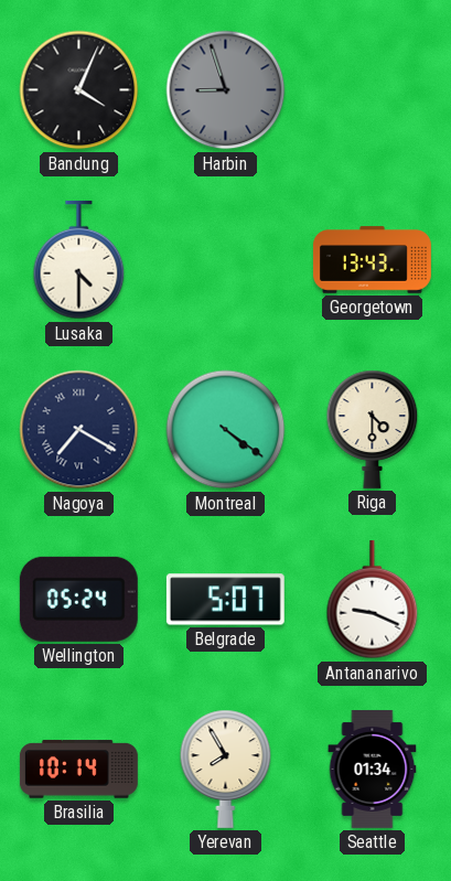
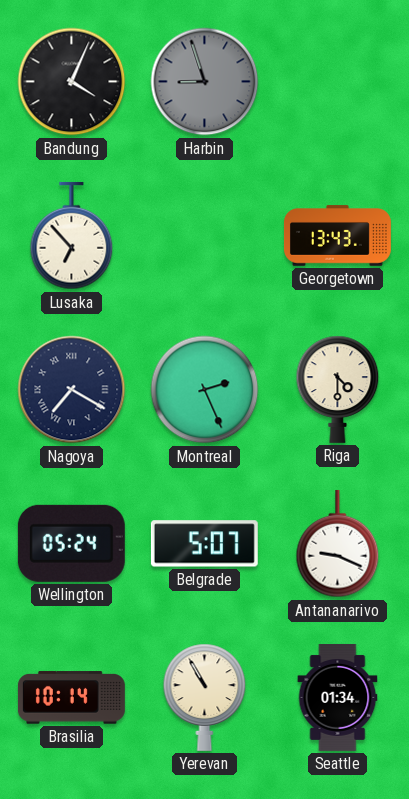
Lusaka: 4:30 -> 6:53
Montreal: 4:21 -> 2:26
Yerevan: 7:55 -> 10:55
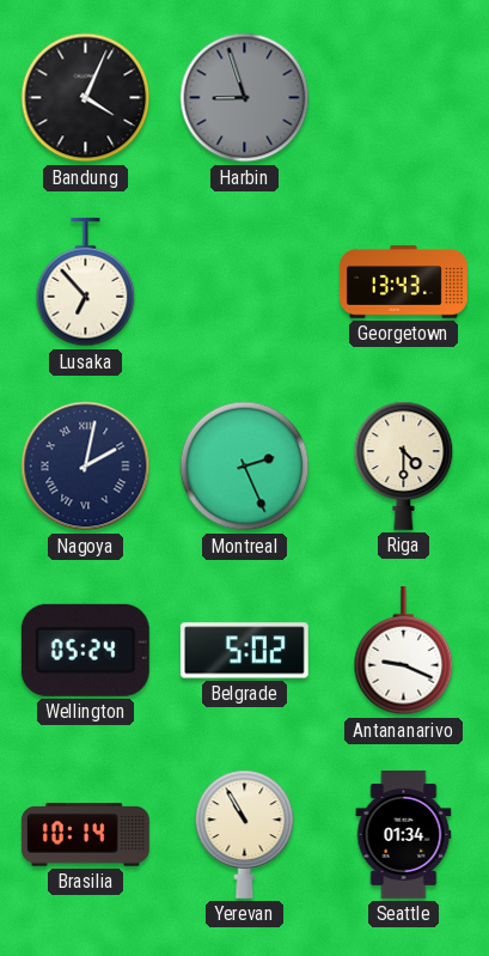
Nagoya: 7:20 -> 2:02
Belgrade: 5:07 -> 5:02
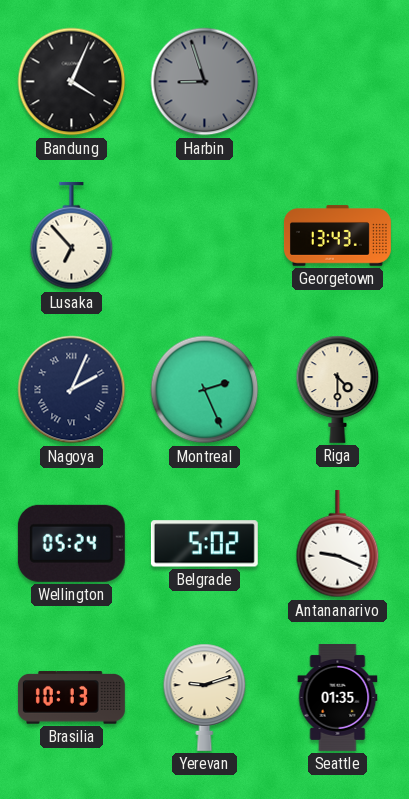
Nagoya: 2:02 -> 2:04
Brasilia: 10:14 -> 10:13
Yerevan: 10:55 -> 9:12
Seattle: 01:34 -> 01:35
